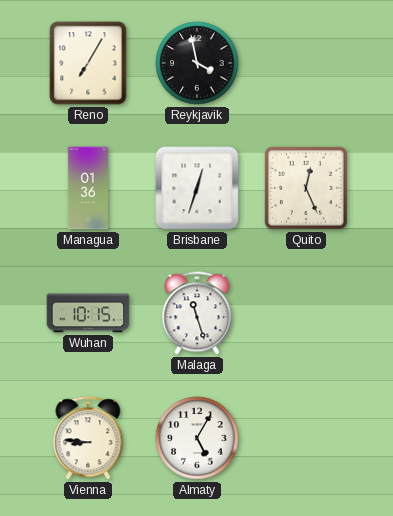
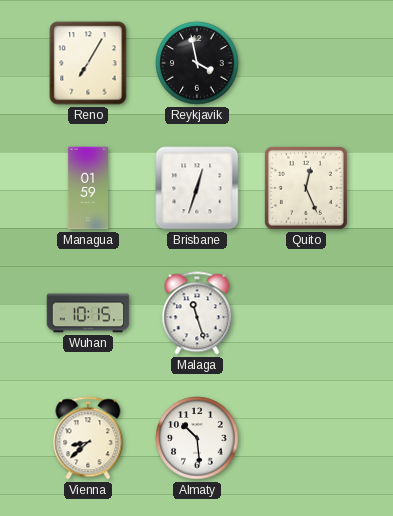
Managua: 01:36 -> 01:59
Vienna: 8:46 -> 8:38
Almaty: 5:05 -> 10:29
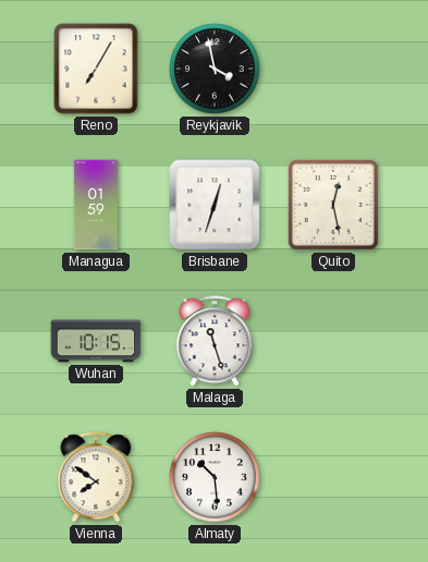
Quito: 12:26 -> 12:28
Vienna: 8:38 -> 7:51
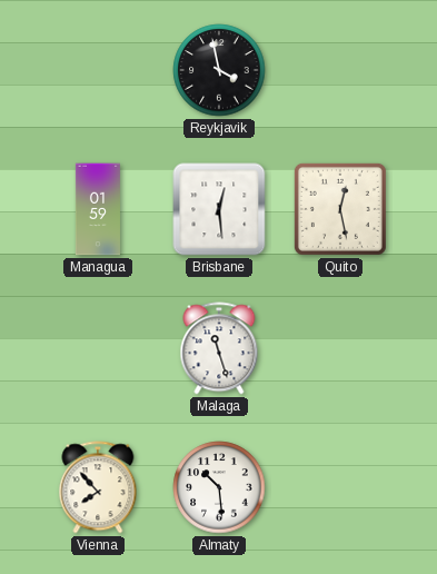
Reno: 7:05 -> none
Brisbane: 12:33 -> 12:29
Wuhan: 10:15 -> none
Vienna: 7:51 -> 7:53
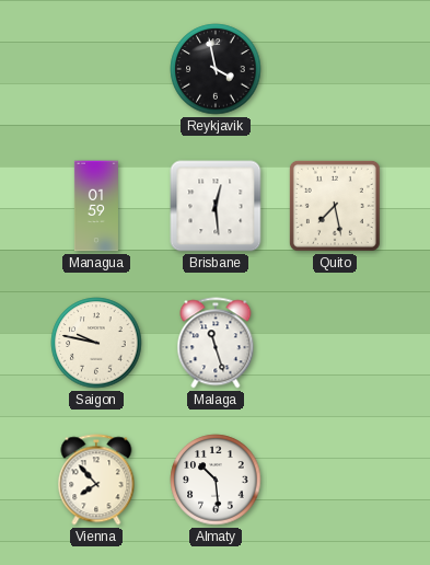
Quito: 12:28 -> 7:28
Saigon: none -> 9:47
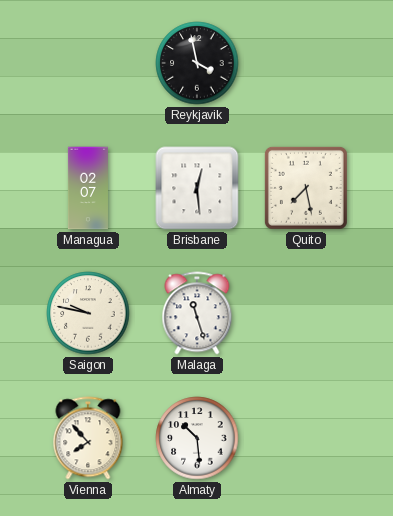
Managua: 01:59 -> 02:07
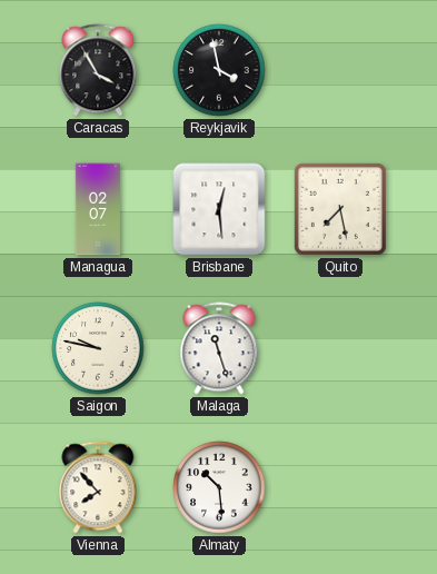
Caracas: none -> 3:55
